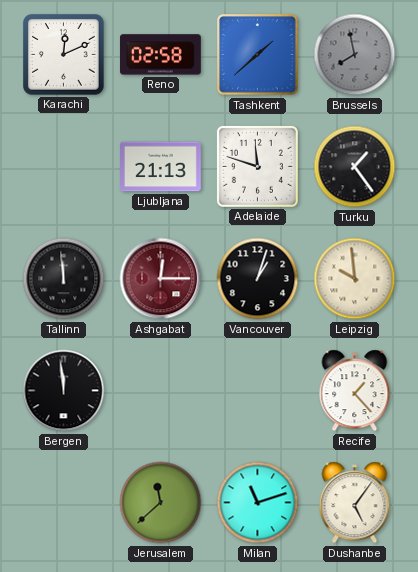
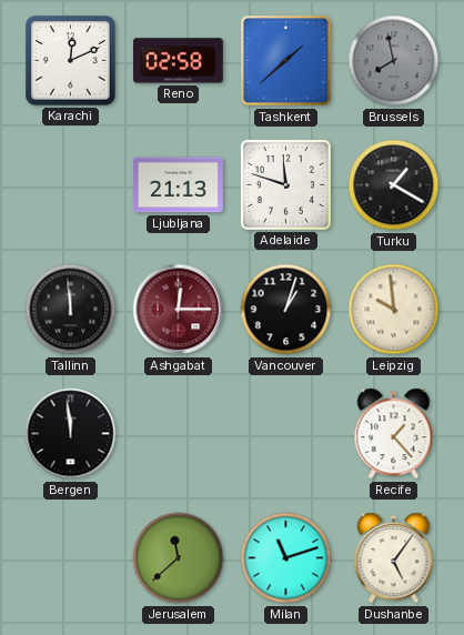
Turku: 1:24 -> 1:20
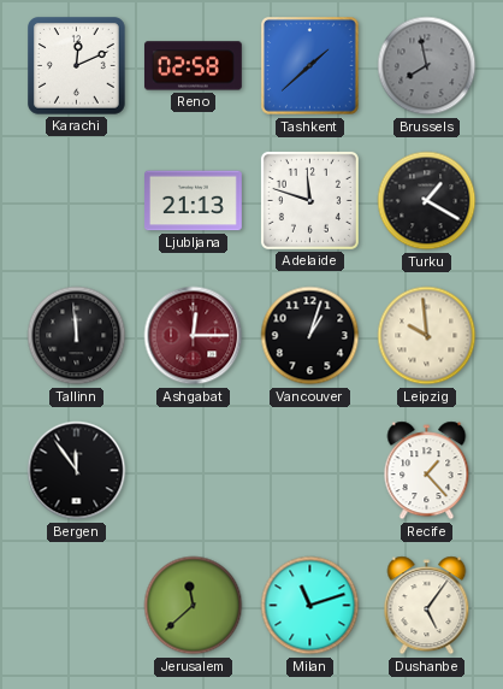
Bergen: 11:59 -> 11:54
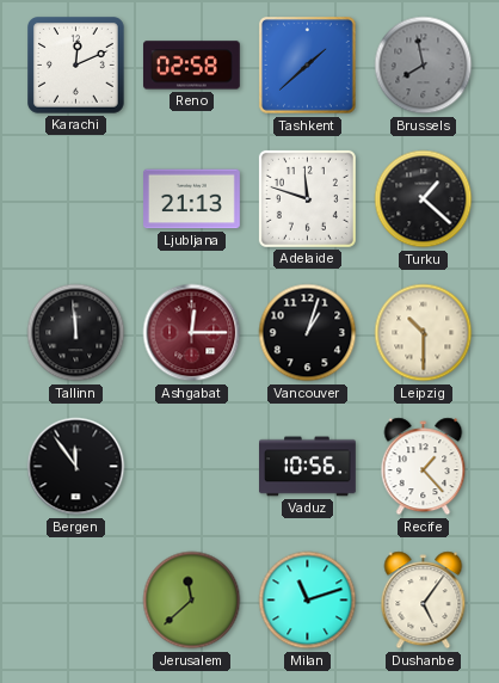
Turku: 1:20 -> 1:22
Leipzig: 9:59 -> 10:30
Vaduz: none -> 10:56
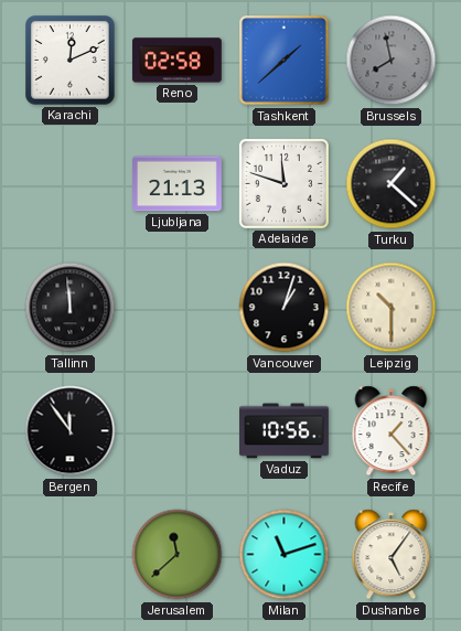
Ashgabat: 12:15 -> none
